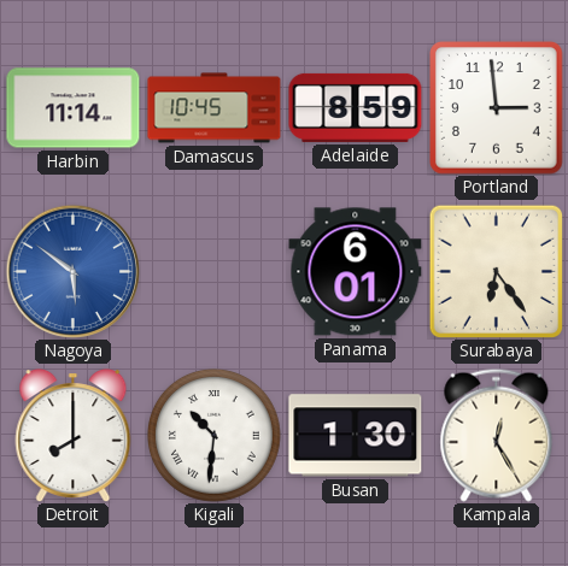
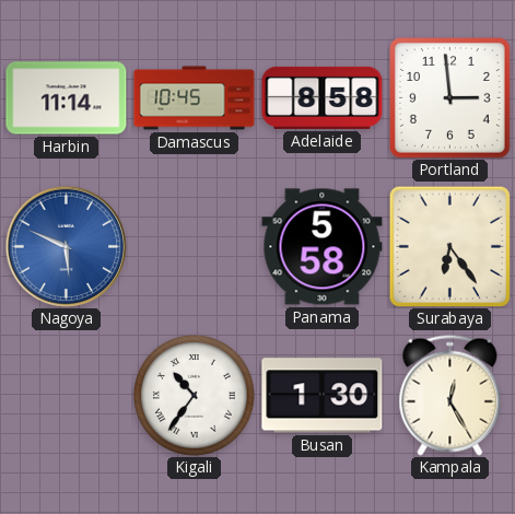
Adelaide: 8:59 -> 8:58
Nagoya: 5:51 -> 5:49
Panama: 6:01 -> 5:58
Detroit: 8:00 -> none
Kigali: 10:31 -> 10:36
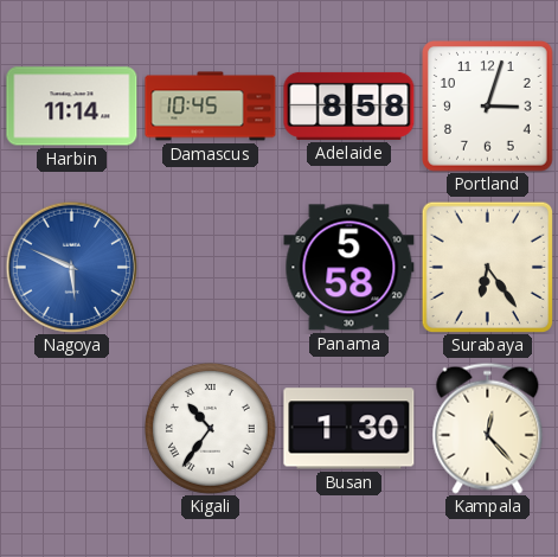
Portland: 2:59 -> 3:03
Kampala: 12:25 -> 12:23
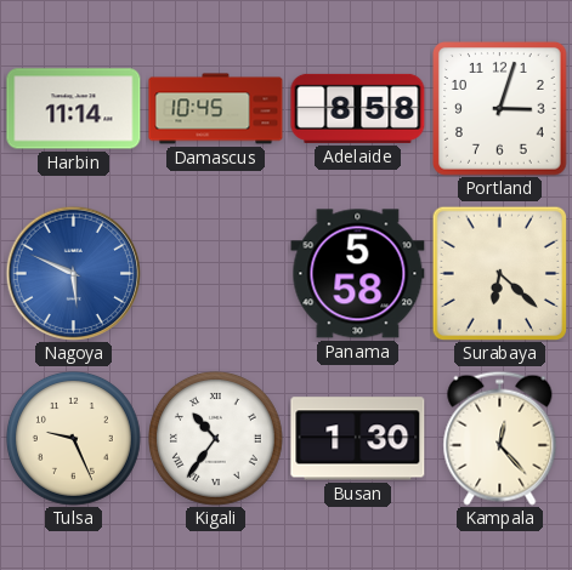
Surabaya: 6:24 -> 6:22
Tulsa: none -> 9:26
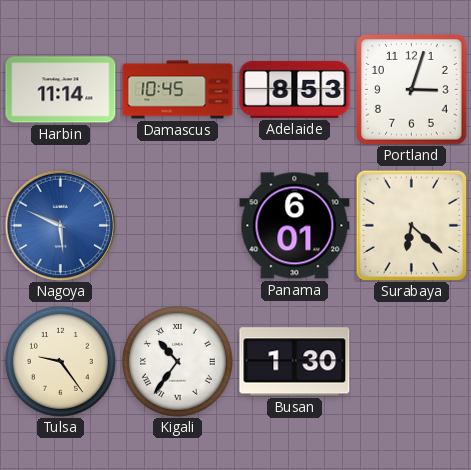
Adelaide: 8:58 -> 8:53
Panama: 5:58 -> 6:01
Tulsa: 9:26 -> 9:24
Kampala: 12:23 -> none
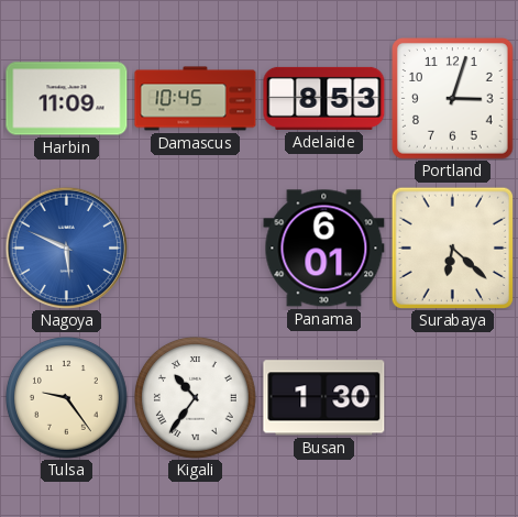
Harbin: 11:14 -> 11:09
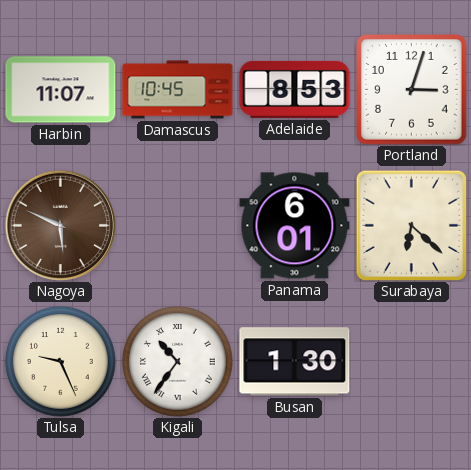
Harbin: 11:09 -> 11:07
Nagoya dial: blue -> brown
Tulsa: 9:24 -> 9:26
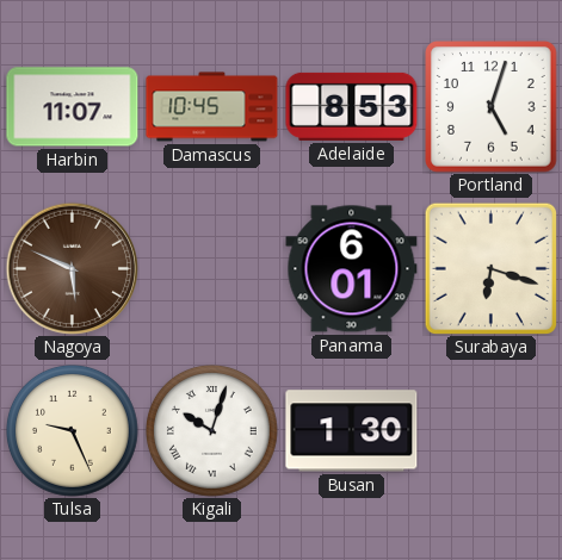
Portland: 3:03 -> 5:03
Surabaya: 6:22 -> 6:18
Kigali: 10:36 -> 10:03
